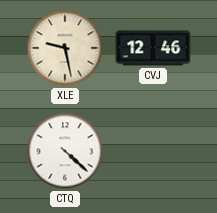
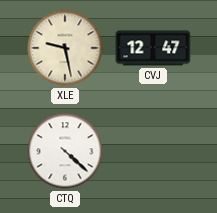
CVJ: 12:46 -> 12:47
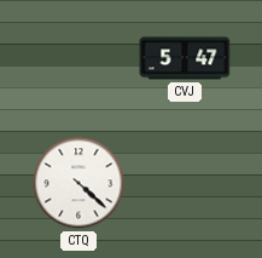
XLE: 9:28 -> none
CVJ: 12:47 -> 5:47
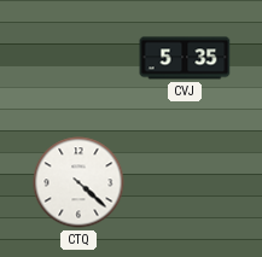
CVJ: 5:47 -> 5:35
